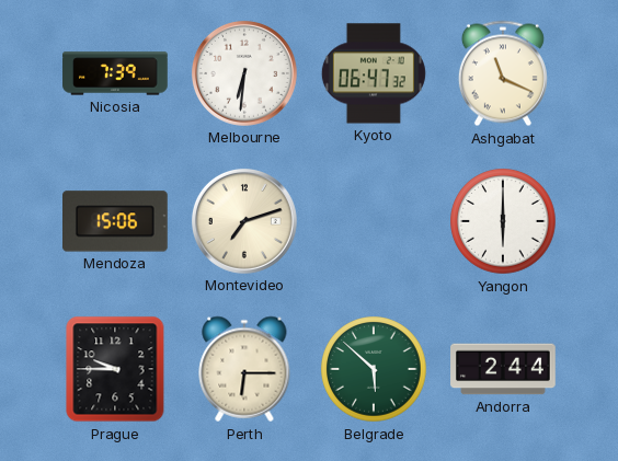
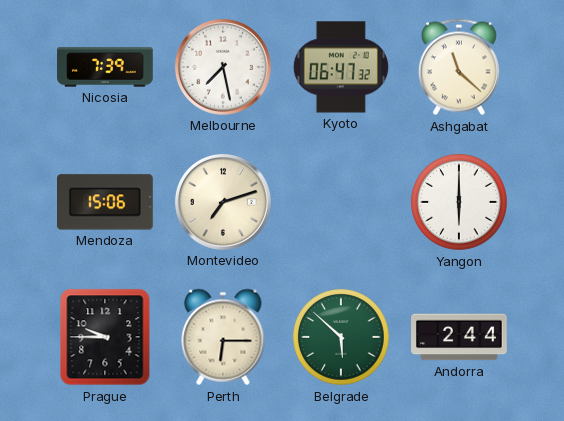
Melbourne: 6:31 -> 7:28
Ashgabat: 11:19 -> 11:22
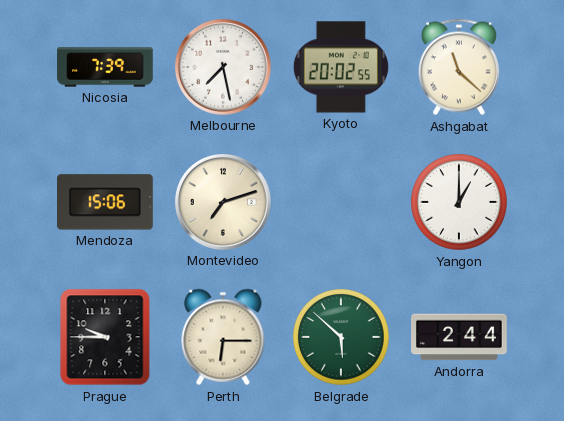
Kyoto: 06:47 -> 20:02
Yangon: 6:00 -> 1:00
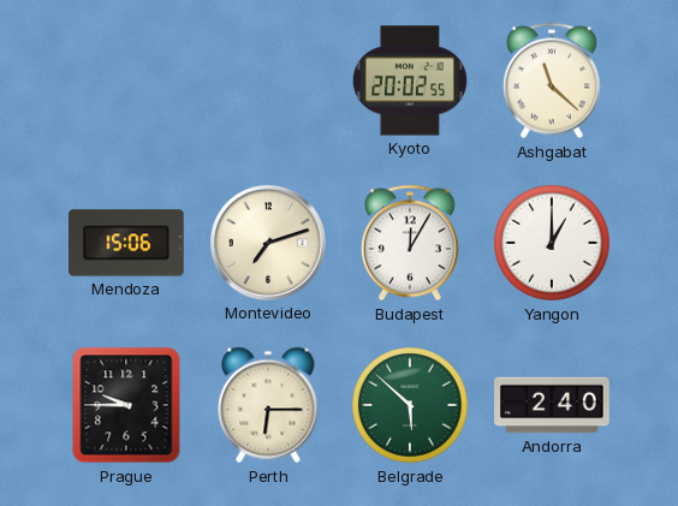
Nicosia: 7:39 -> none
Melbourne: 7:28 -> none
Budapest: none -> 12:05
Andorra: 2:44 -> 2:40
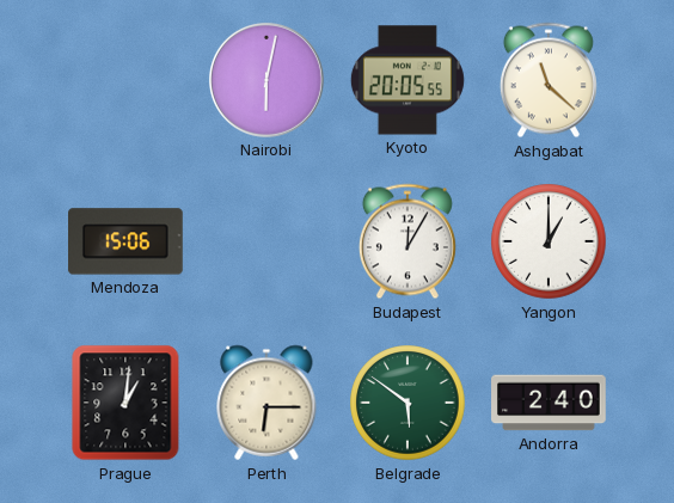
Nairobi: none -> 6:02
Kyoto: 20:02 -> 20:05
Montevideo: 7:12 -> none
Prague: 9:45 -> 1:01
Belgrade: 5:52 -> 5:51
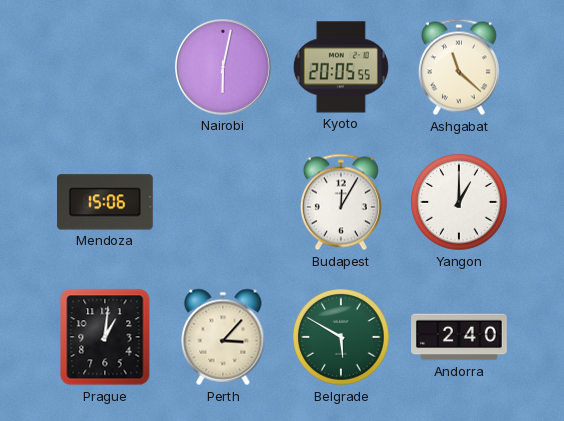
Perth: 6:15 -> 3:07
Belgrade: 5:51 -> 5:50
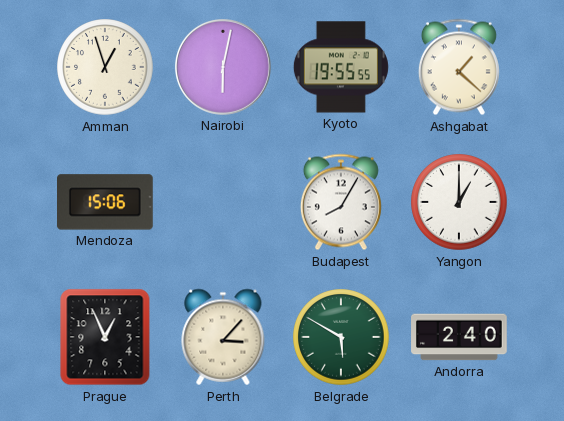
Amman: none -> 12:57
Kyoto: 20:05 -> 19:55
Ashgabat: 11:22 -> 1:22
Budapest: 12:05 -> 8:05
Prague: 1:01 -> 12:56
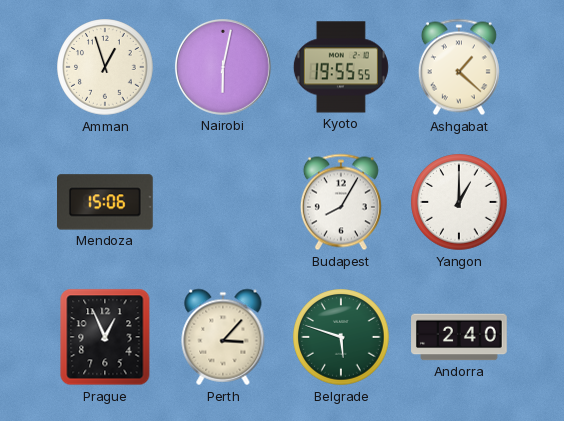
Belgrade: 5:50 -> 5:48
